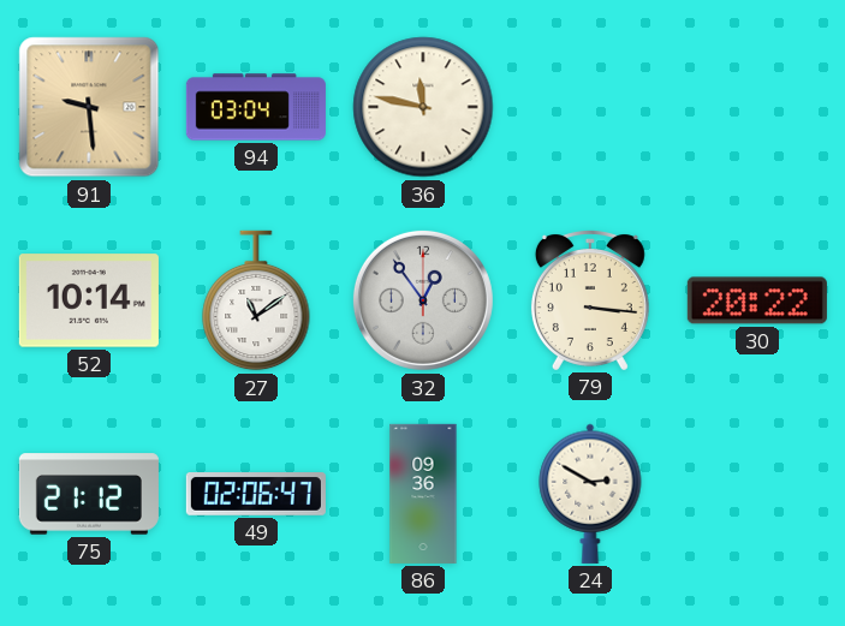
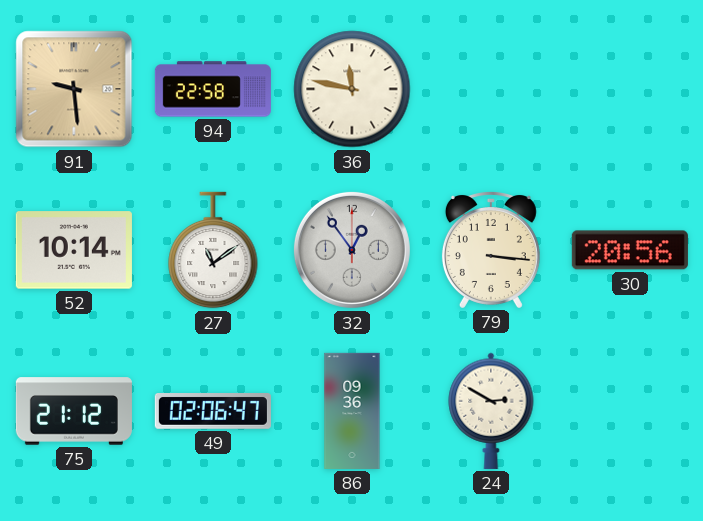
94: 03:04 -> 22:58
30: 20:22 -> 20:56
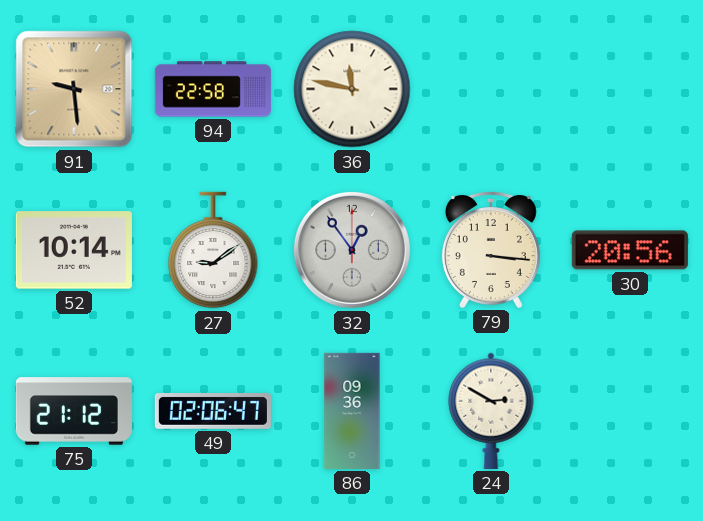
27: 11:09 -> 9:09
